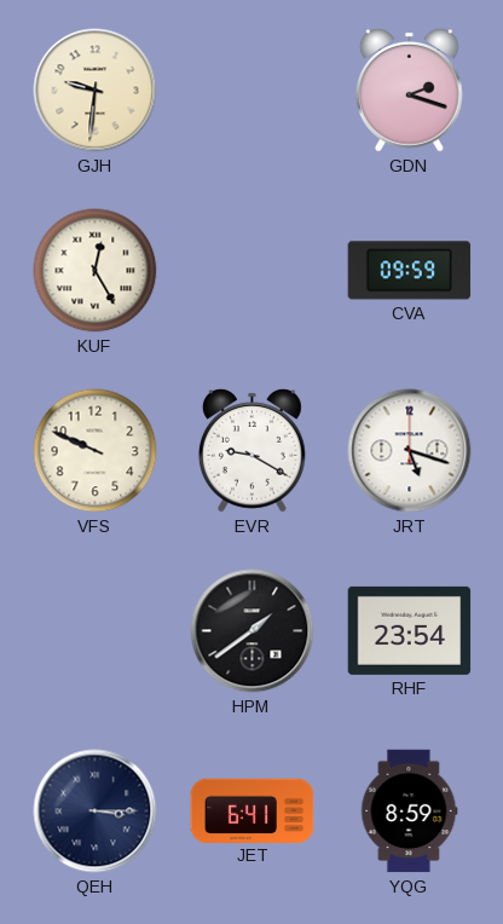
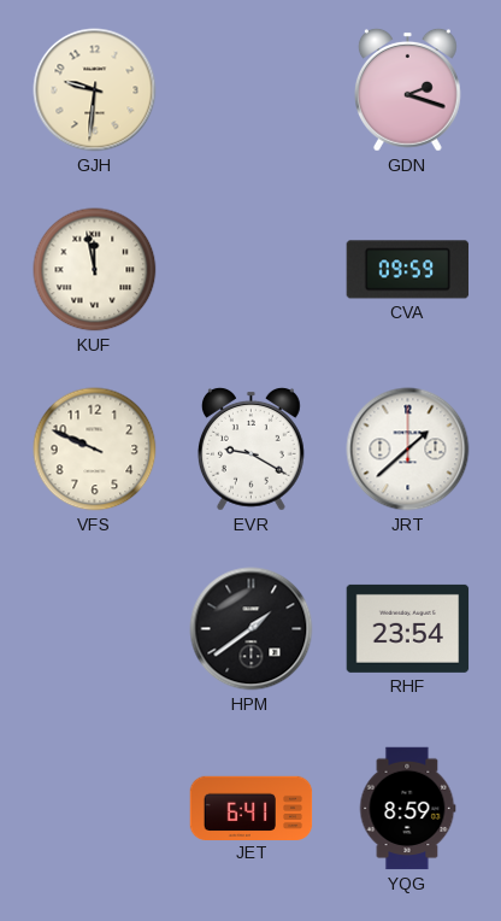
KUF: 12:25 -> 11:58
JRT: 5:18 -> 1:38
QEH: 3:15 -> none
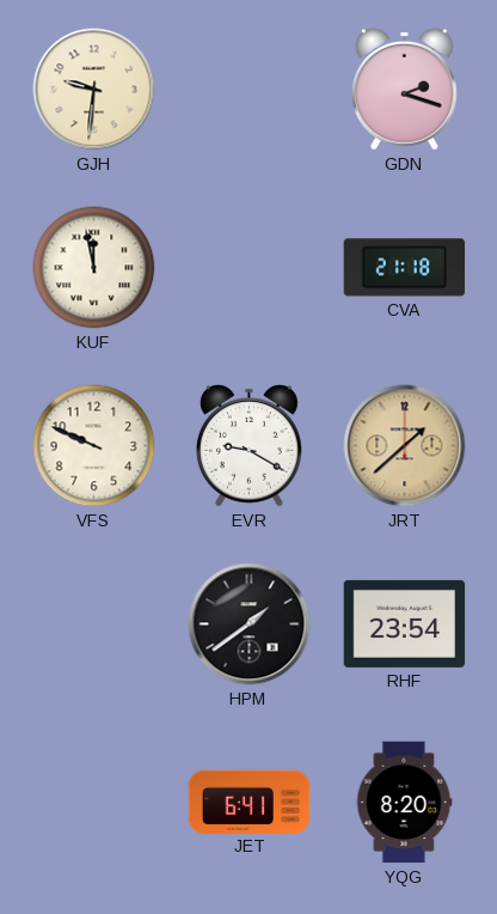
CVA: 09:59 -> 21:18
JRT dial: white -> champagne
YQG: 8:59 -> 8:20
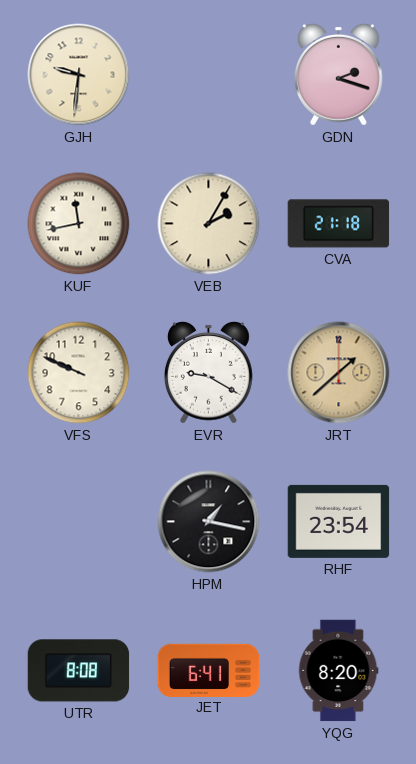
KUF: 11:58 -> 11:43
VEB: none -> 2:05
HPM: 1:39 -> 1:17
UTR: none -> 8:08
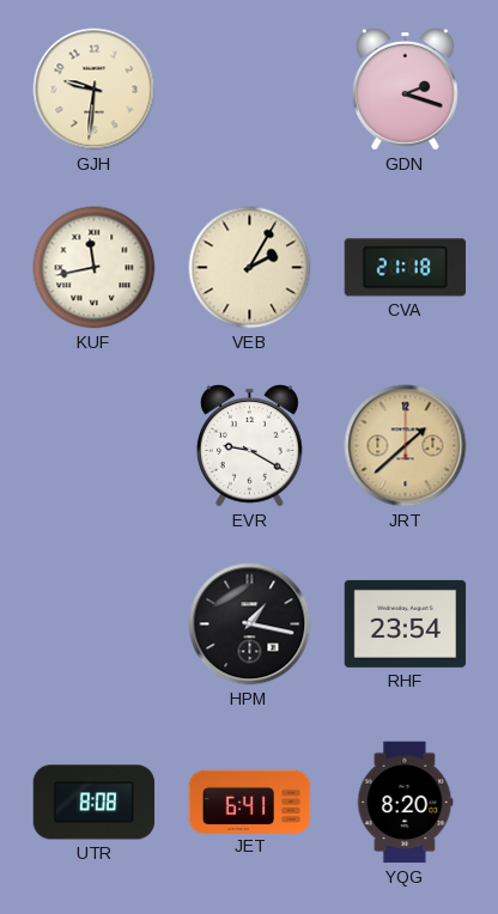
VFS: 9:49 -> none
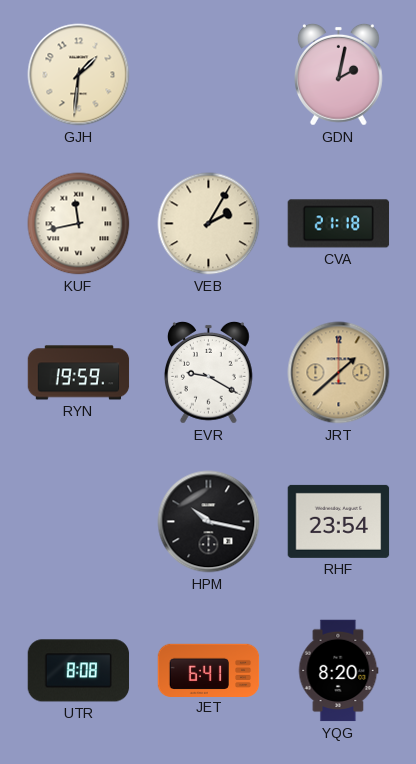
GJH: 9:31 -> 1:31
GDN: 2:18 -> 2:02
RYN: none -> 19:59
HPM: 1:17 -> 10:17
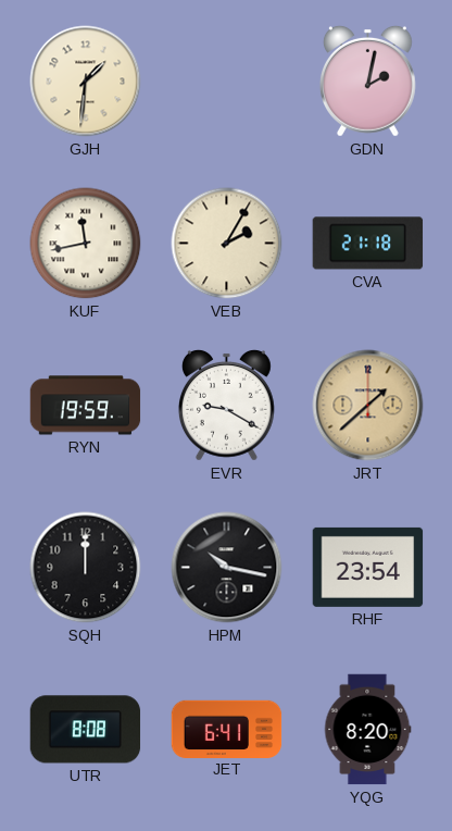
SQH: none -> 12:00
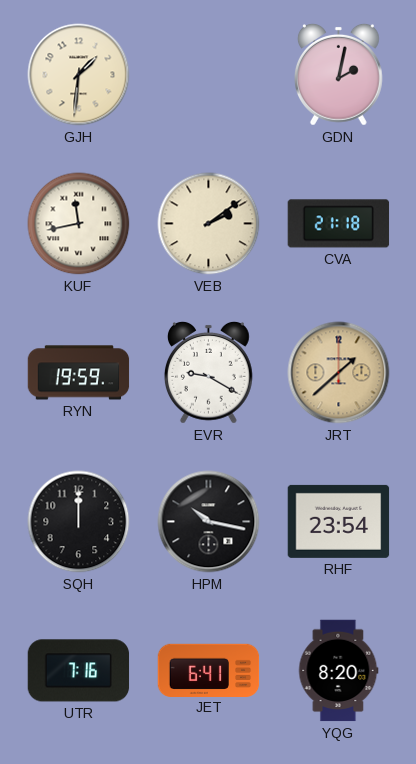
VEB: 2:05 -> 2:09
UTR: 8:08 -> 7:16
